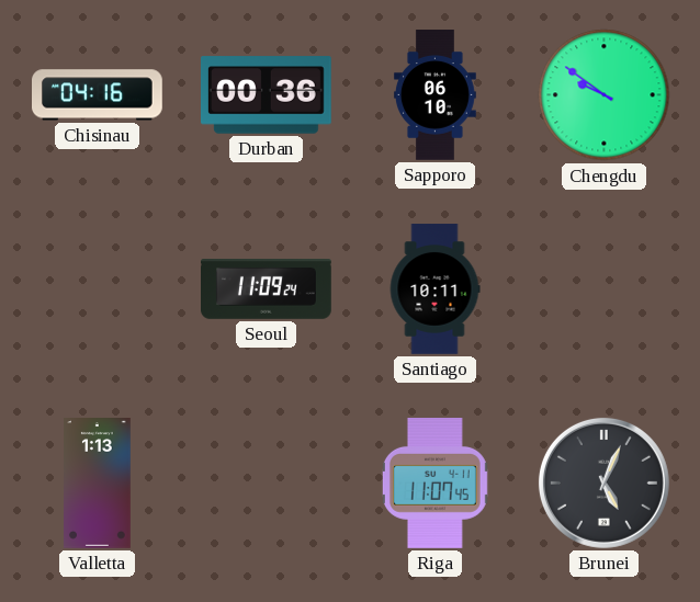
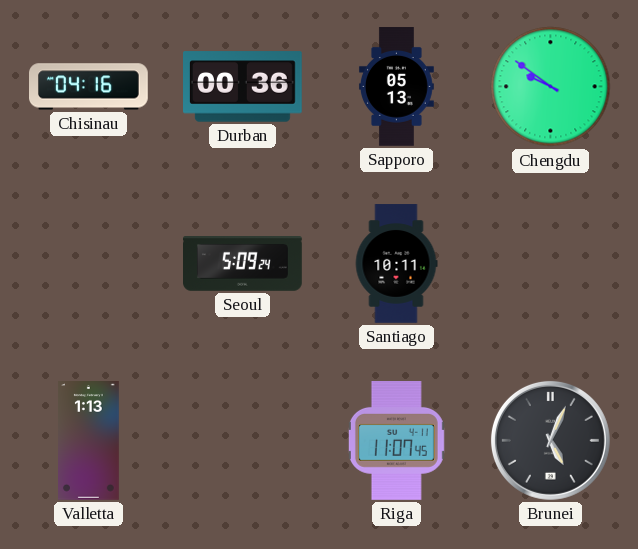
Sapporo: 06:10 -> 05:13
Seoul: 11:09 -> 5:09
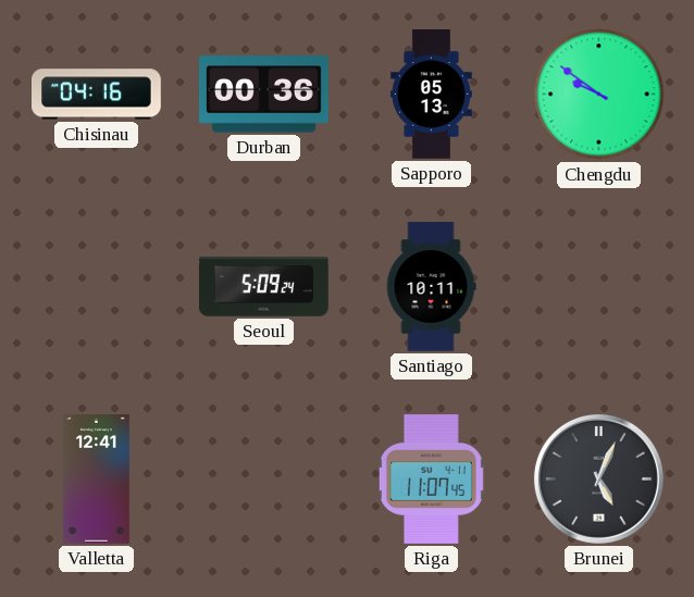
Valletta: 1:13 -> 12:41
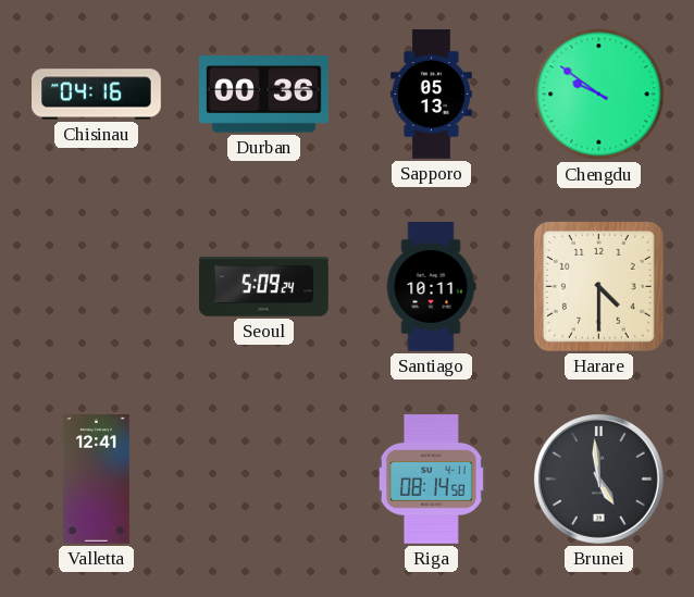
Harare: none -> 4:30
Riga: 11:07 -> 08:14
Brunei: 5:04 -> 4:59
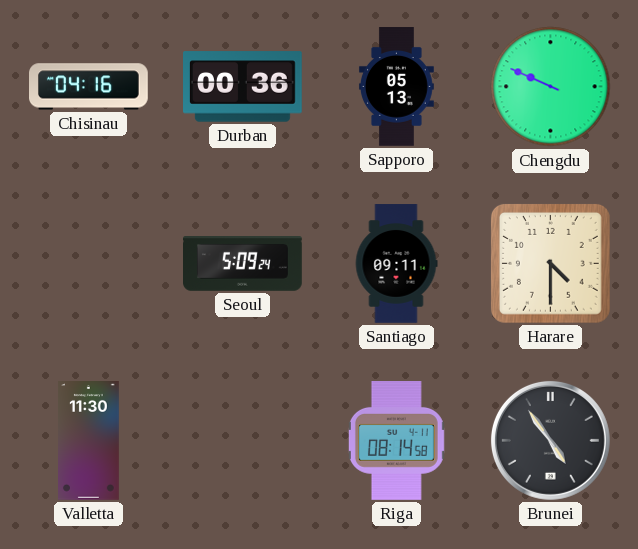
Chengdu: 9:51 -> 9:49
Santiago: 10:11 -> 09:11
Valletta: 12:41 -> 11:30
Brunei: 4:59 -> 4:54
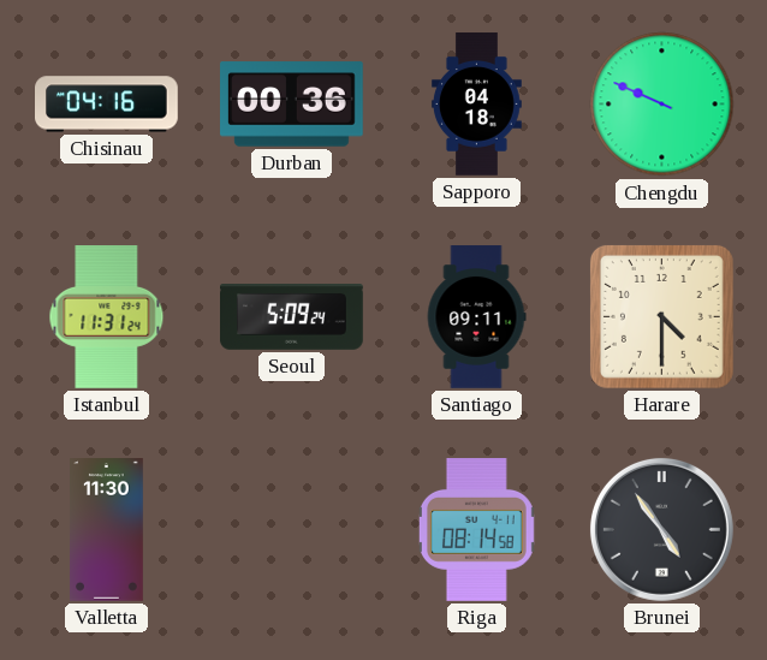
Sapporo: 05:13 -> 04:18
Istanbul: none -> 11:31
